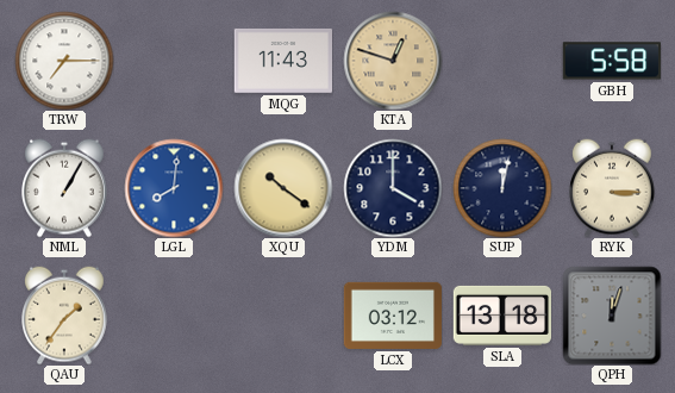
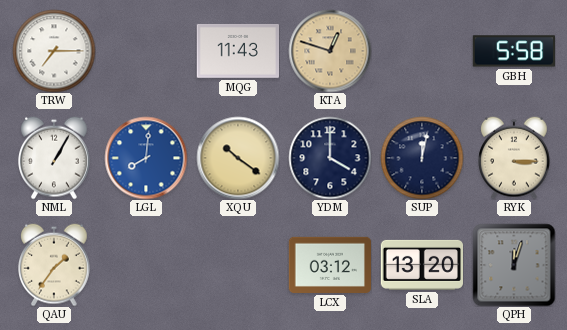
SLA: 13:18 -> 13:20
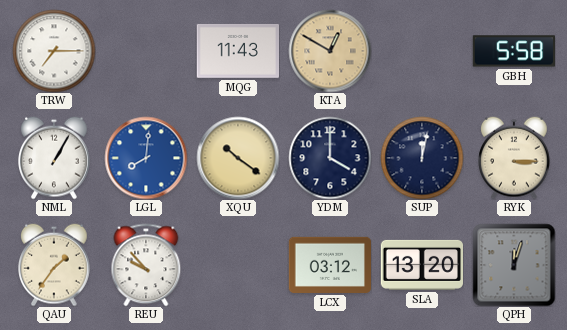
KTA: 12:48 -> 12:50
REU: none -> 9:53
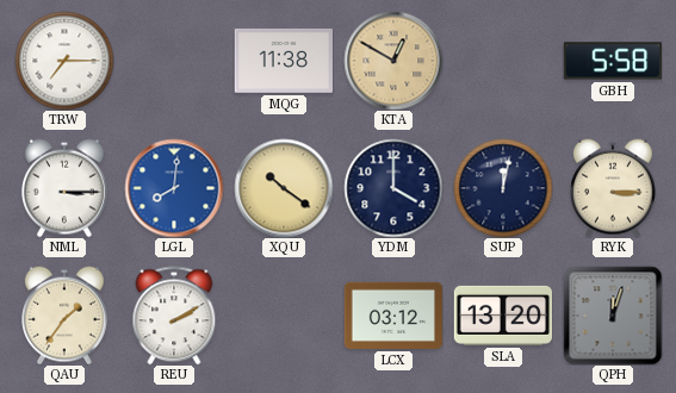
MQG: 11:43 -> 11:38
NML: 1:05 -> 3:15
REU: 9:53 -> 2:10
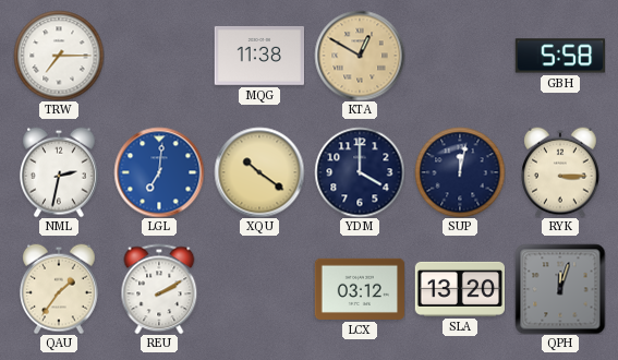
NML: 3:15 -> 2:32
LGL: 8:01 -> 7:01
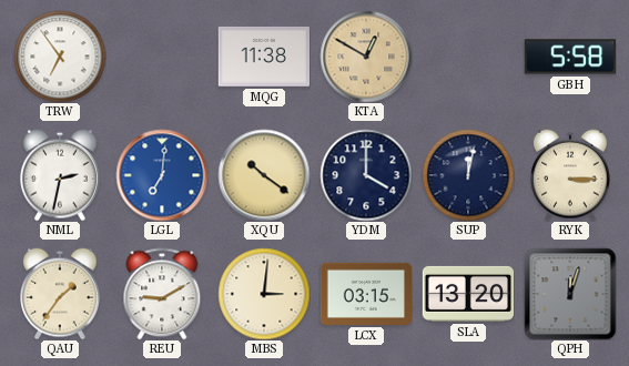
TRW: 7:15 -> 6:54
REU: 2:10 -> 9:10
MBS: none -> 3:01
LCX: 03:12 -> 03:15
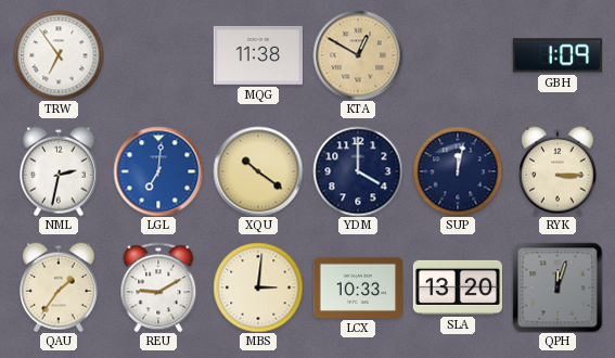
GBH: 5:58 -> 1:09
LCX: 03:15 -> 10:33
